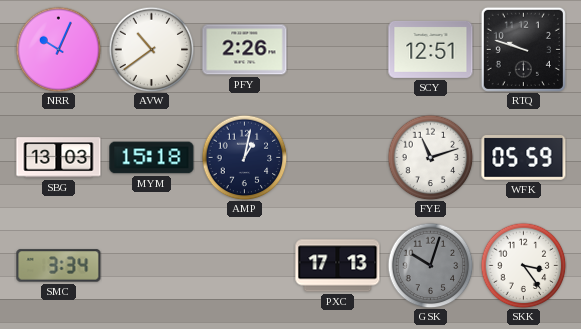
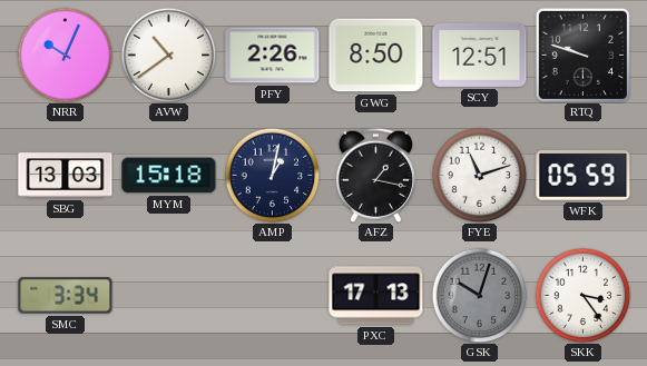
GWG: none -> 8:50
AFZ: none -> 1:17
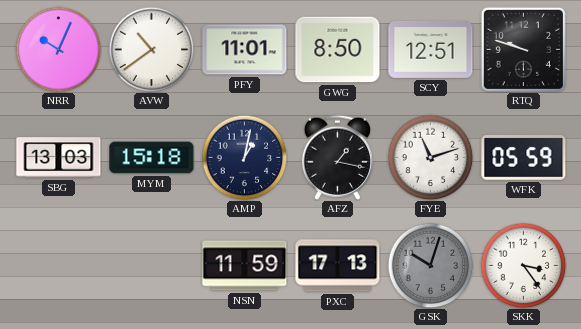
PFY: 2:26 -> 11:01
SMC: 3:34 -> none
NSN: none -> 11:59
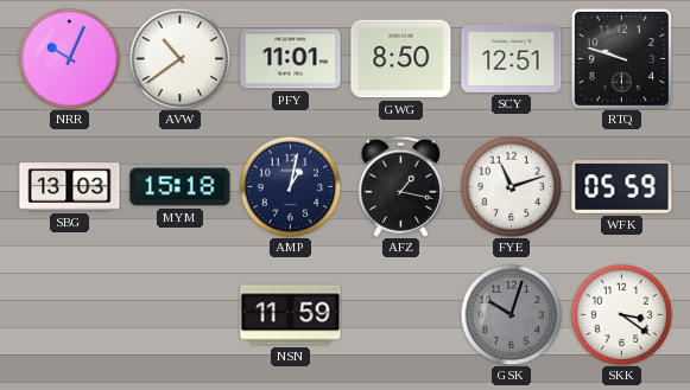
PXC: 17:13 -> none
SKK: 3:24 -> 3:21
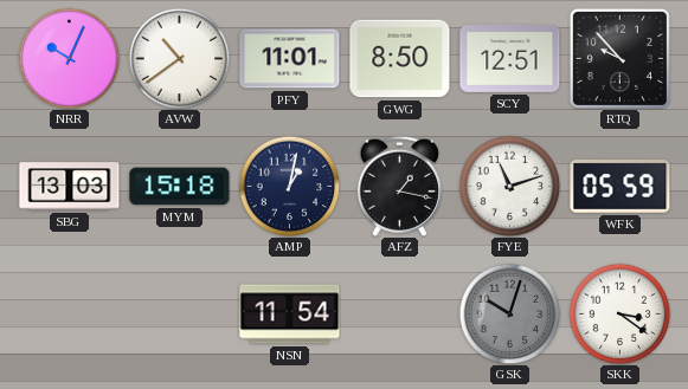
RTQ: 9:48 -> 9:53
NSN: 11:59 -> 11:54
